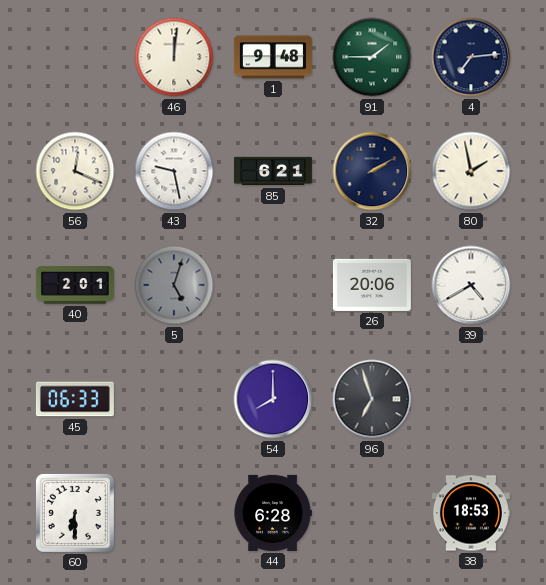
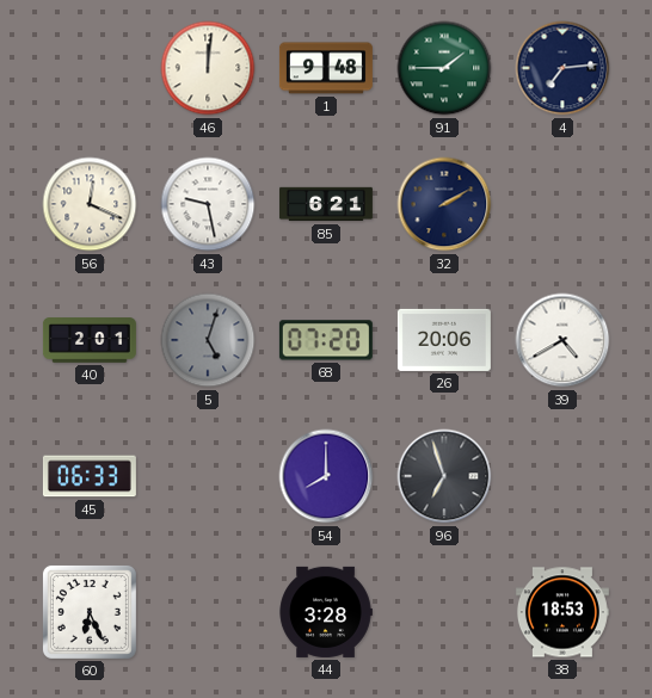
80: 1:58 -> none
68: none -> 07:20
60: 6:30 -> 6:26
44: 6:28 -> 3:28
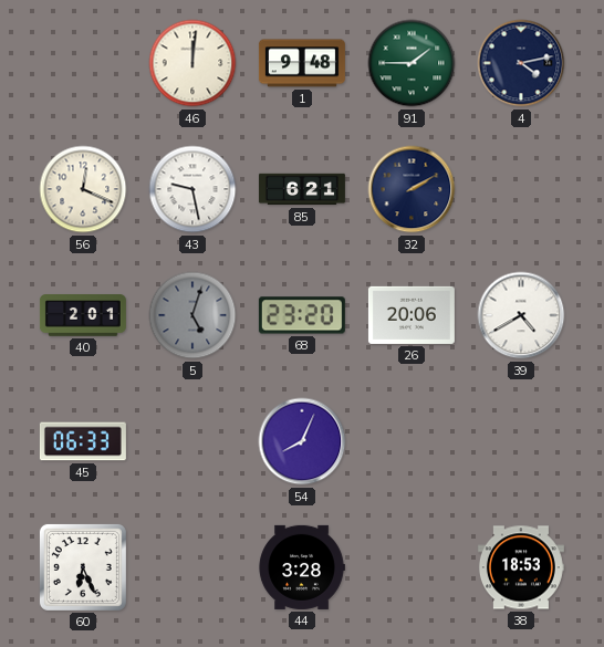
4: 7:14 -> 4:13
68: 07:20 -> 23:20
54: 8:00 -> 8:04
96: 6:57 -> none
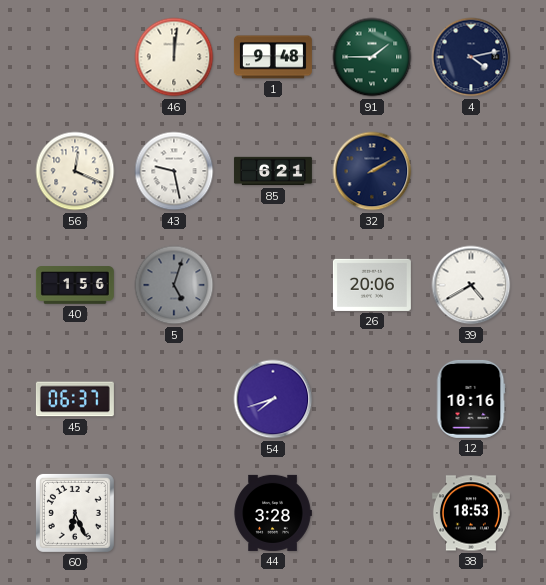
40: 2:01 -> 1:56
68: 23:20 -> none
45: 06:33 -> 06:37
54: 8:04 -> 7:42
12: none -> 10:16
